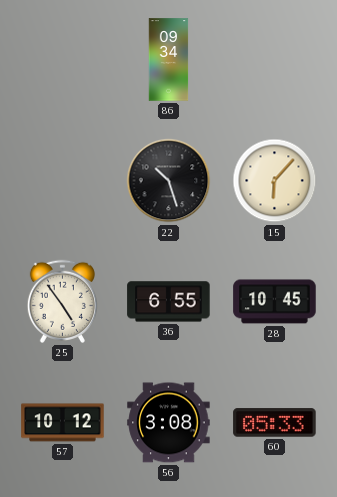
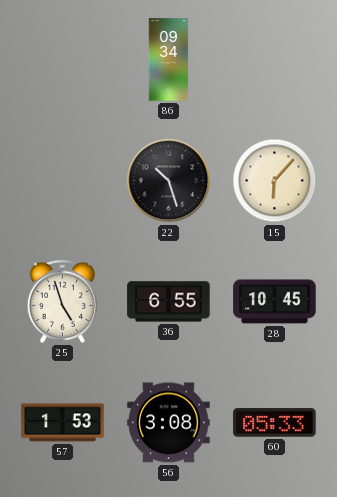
25: 4:54 -> 4:57
57: 10:12 -> 1:53
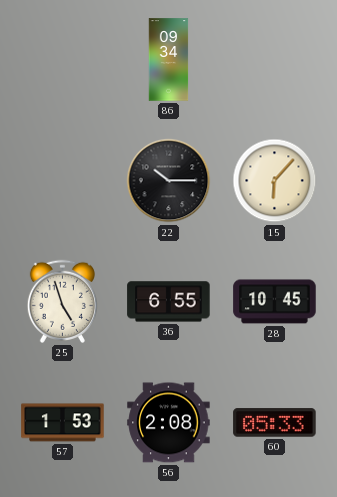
22: 10:27 -> 10:15
56: 3:08 -> 2:08
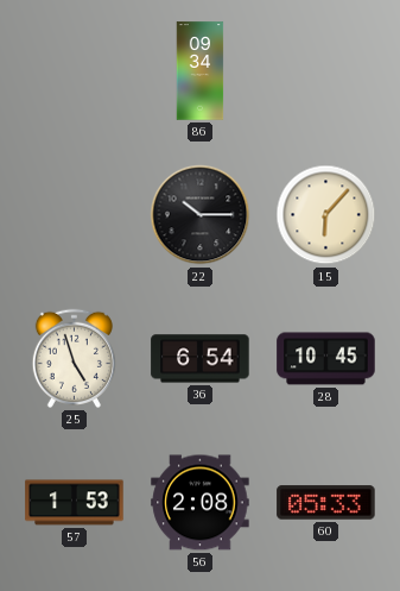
36: 6:55 -> 6:54
